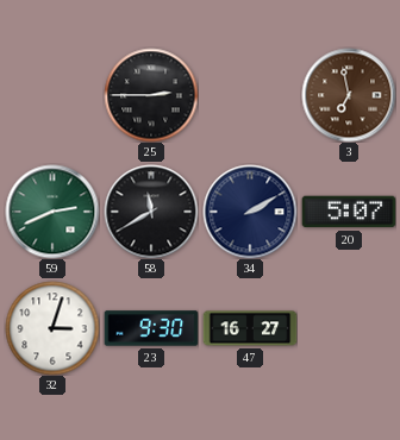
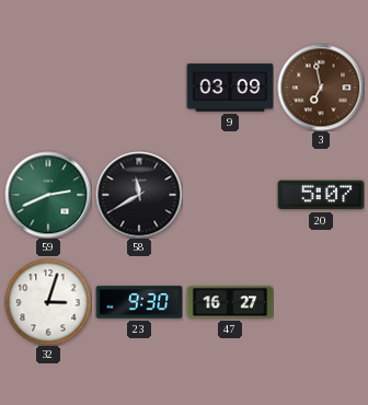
25: 2:45 -> none
9: none -> 03:09
34: 2:10 -> none
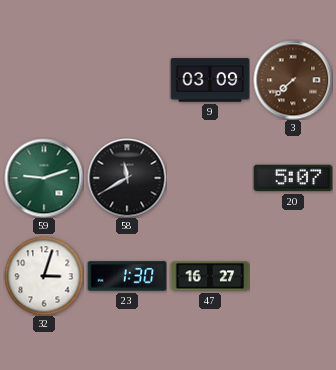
3: 6:58 -> 7:38
59: 2:41 -> 9:12
23: 9:30 -> 1:30
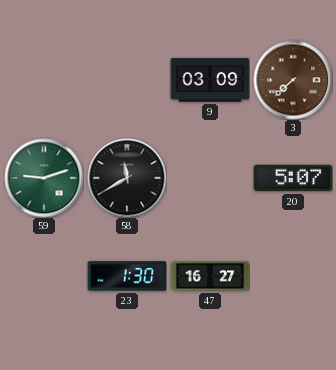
32: 3:03 -> none
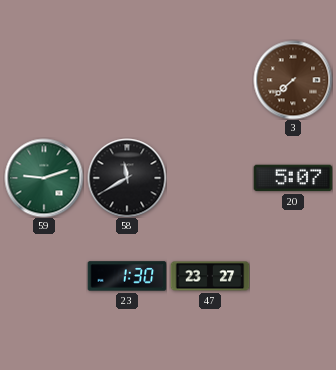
9: 03:09 -> none
47: 16:27 -> 23:27
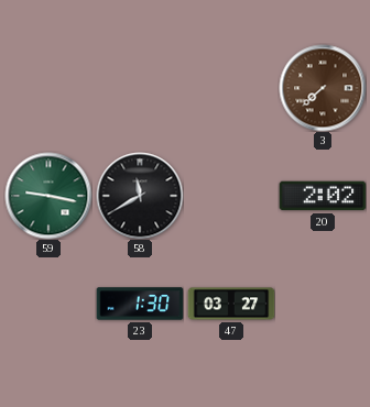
59: 9:12 -> 9:17
20: 5:07 -> 2:02
47: 23:27 -> 03:27
